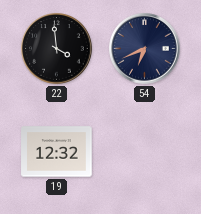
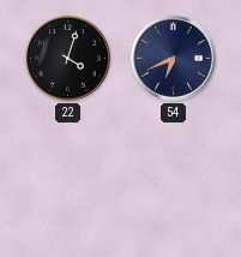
22: 3:59 -> 4:03
19: 12:32 -> none
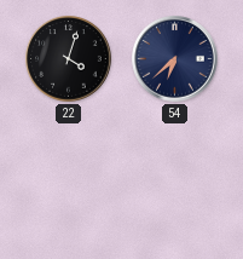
54: 6:41 -> 6:38
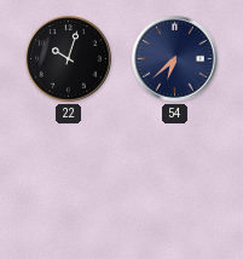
22: 4:03 -> 10:03
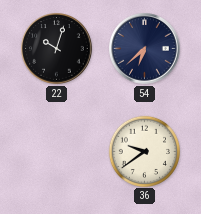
36: none -> 9:39
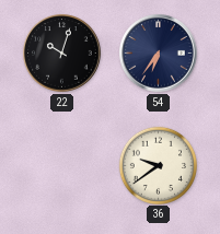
54: 6:38 -> 6:36
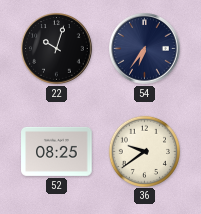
52: none -> 08:25
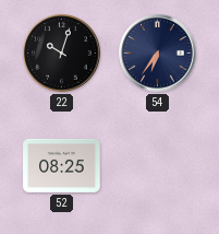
36: 9:39 -> none
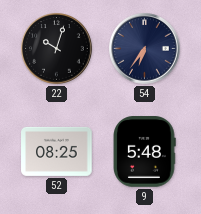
9: none -> 5:48
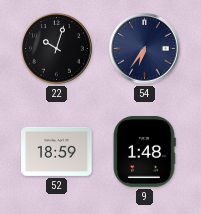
52: 08:25 -> 18:59
9: 5:48 -> 1:48
